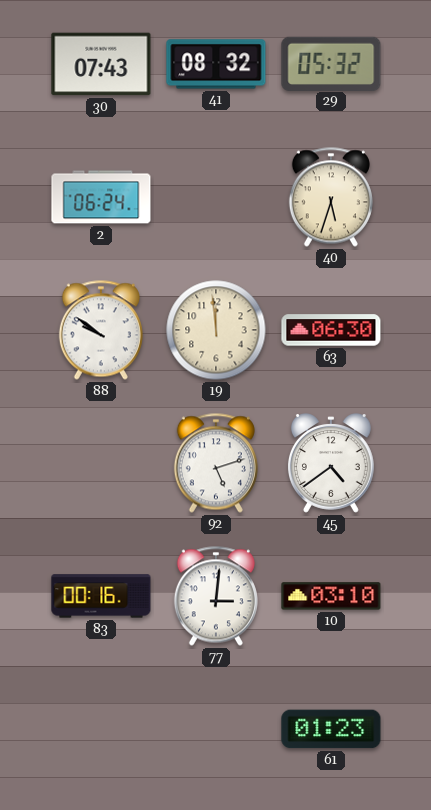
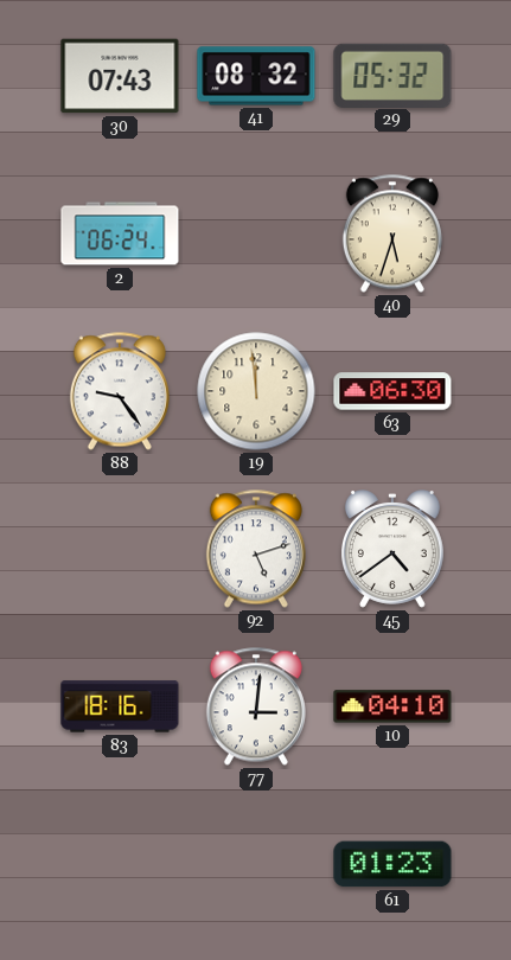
88: 9:51 -> 9:24
83: 00:16 -> 18:16
10: 03:10 -> 04:10
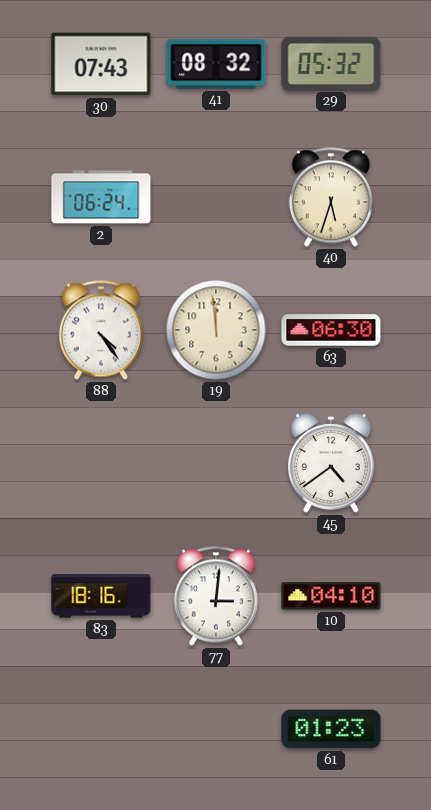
88: 9:24 -> 4:24
92: 5:12 -> none
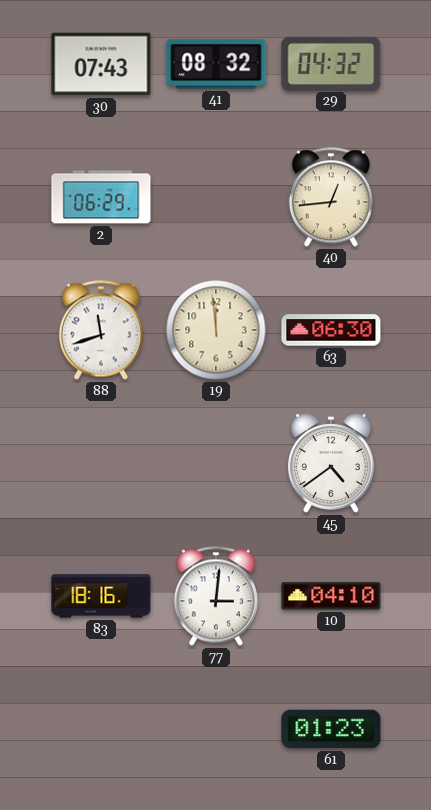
29: 05:32 -> 04:32
2: 06:24 -> 06:29
40: 5:33 -> 12:44
88: 4:24 -> 11:42
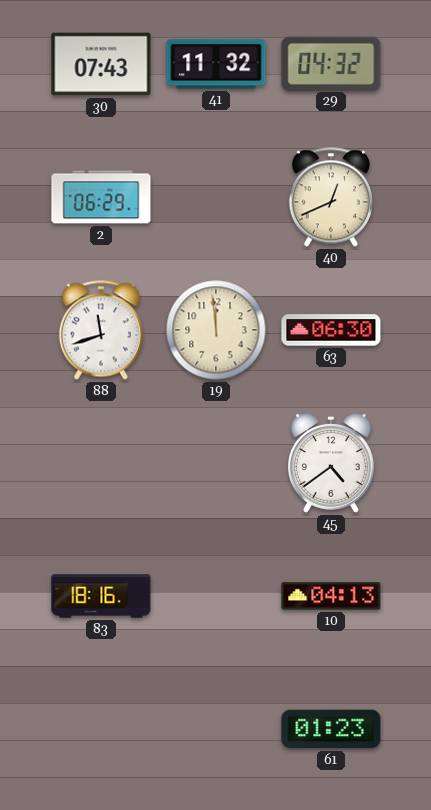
41: 08:32 -> 11:32
40: 12:44 -> 12:41
77: 3:01 -> none
10: 04:10 -> 04:13
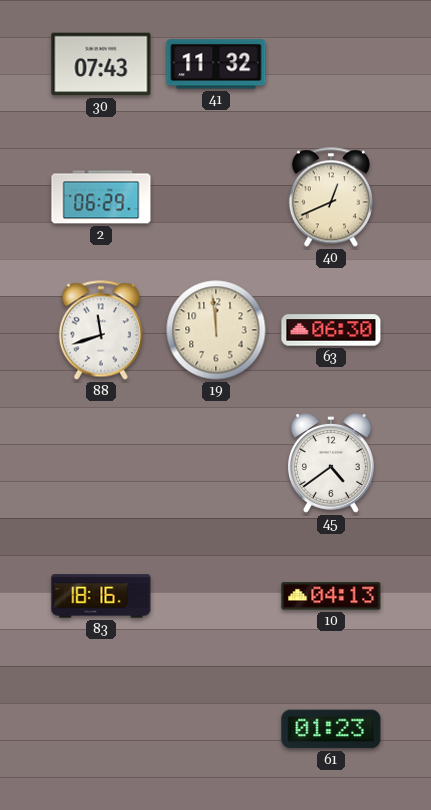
29: 04:32 -> none
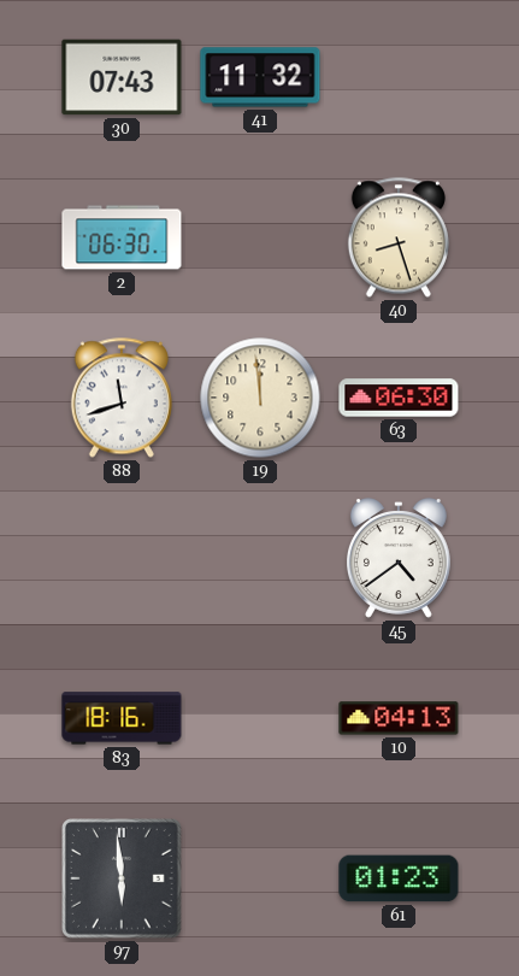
2: 06:29 -> 06:30
40: 12:41 -> 8:27
97: none -> 5:59
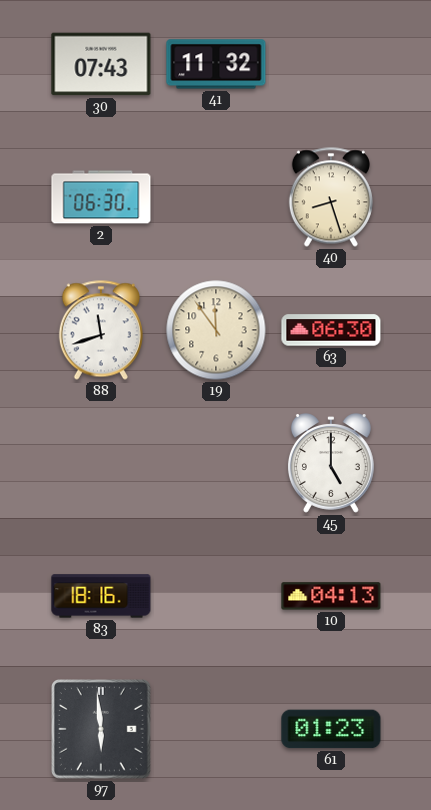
19: 11:59 -> 11:54
45: 4:39 -> 5:00
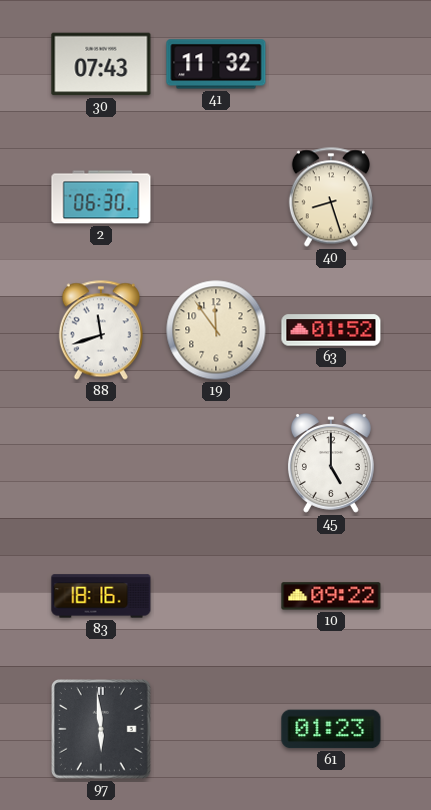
63: 06:30 -> 01:52
10: 04:13 -> 09:22
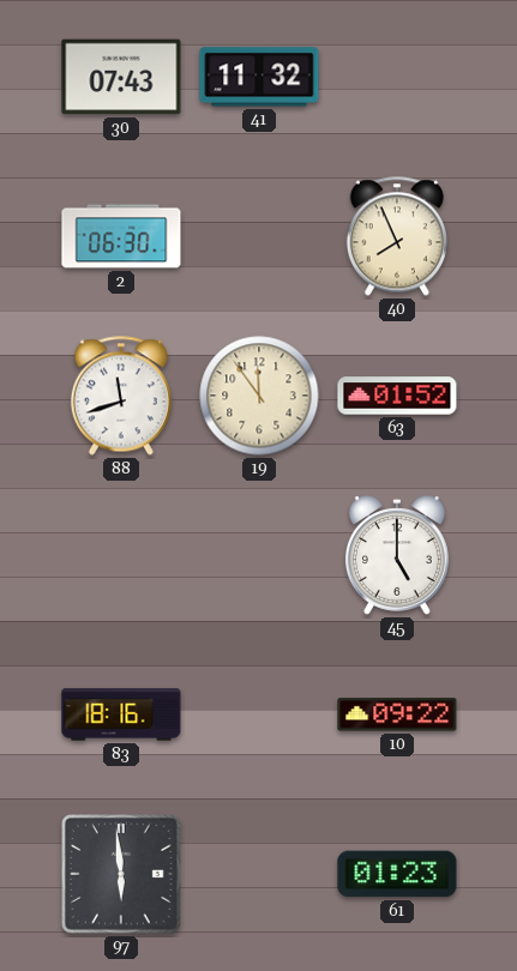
40: 8:27 -> 7:56
